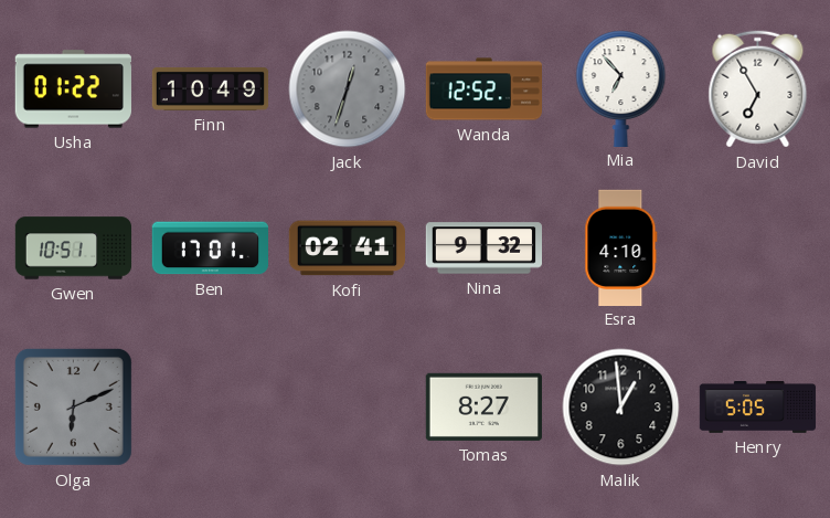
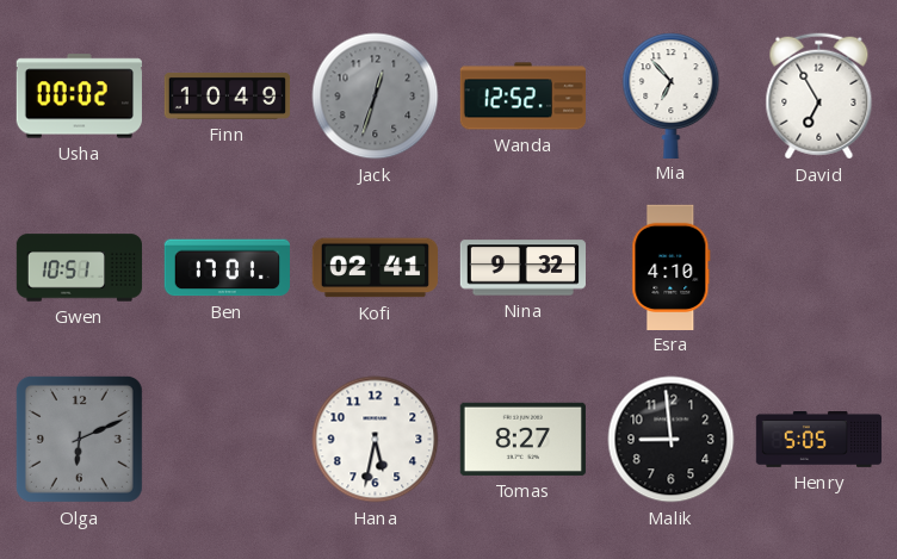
Usha: 01:22 -> 00:02
Hana: none -> 5:32
Malik: 12:59 -> 8:59
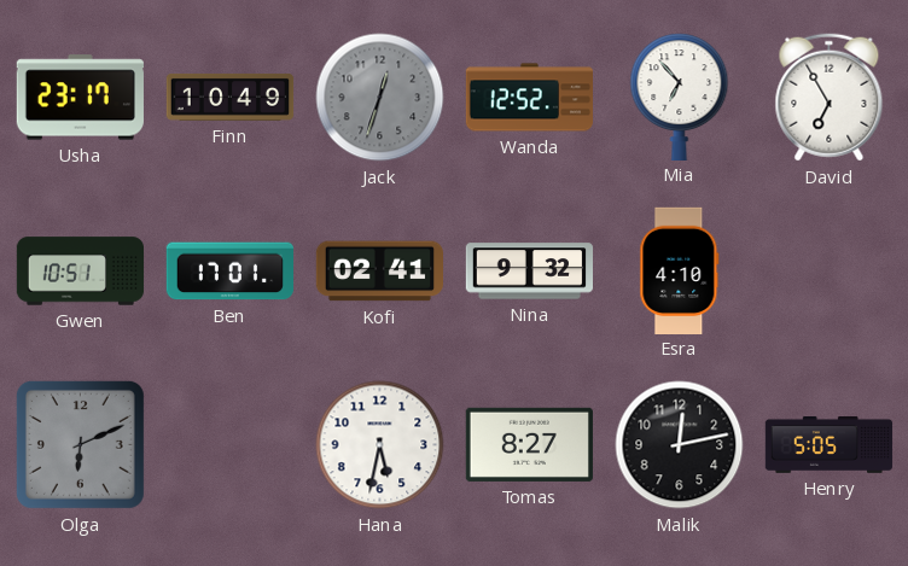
Usha: 00:02 -> 23:17
Malik: 8:59 -> 12:13
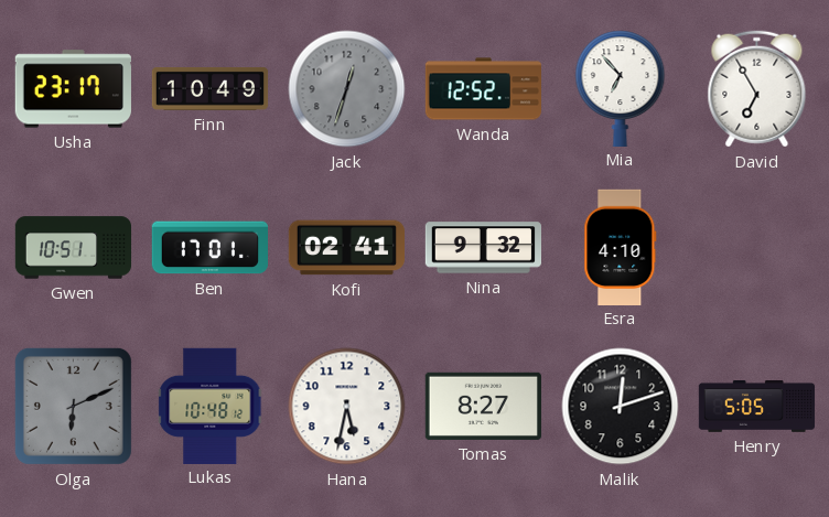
Lukas: none -> 10:48
Malik: 12:13 -> 12:12
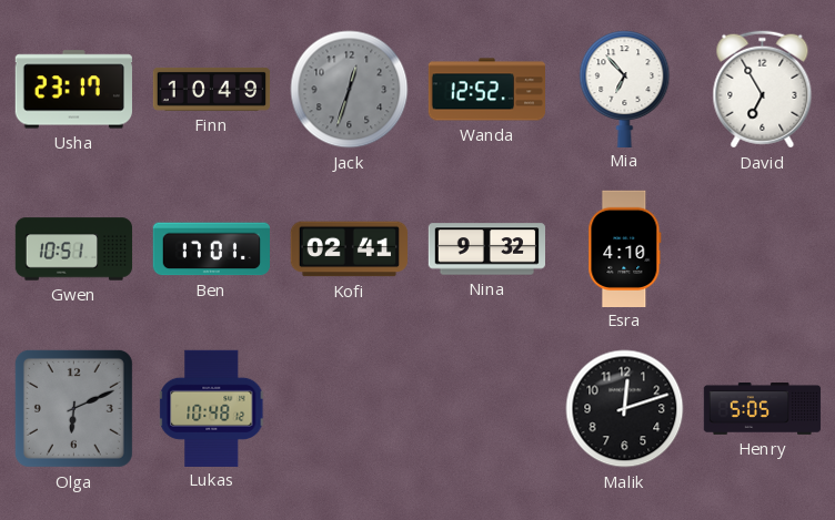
Hana: 5:32 -> none
Tomas: 8:27 -> none
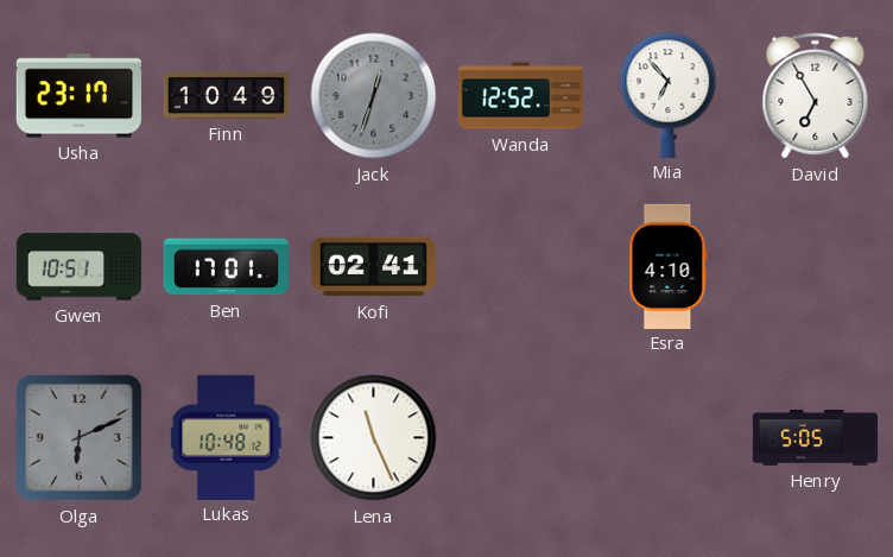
Nina: 9:32 -> none
Lena: none -> 11:26
Malik: 12:12 -> none
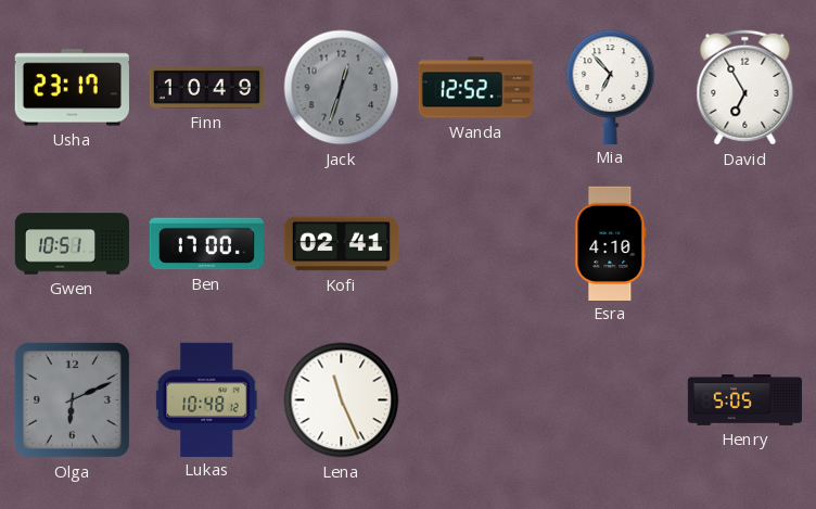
Ben: 17:01 -> 17:00
